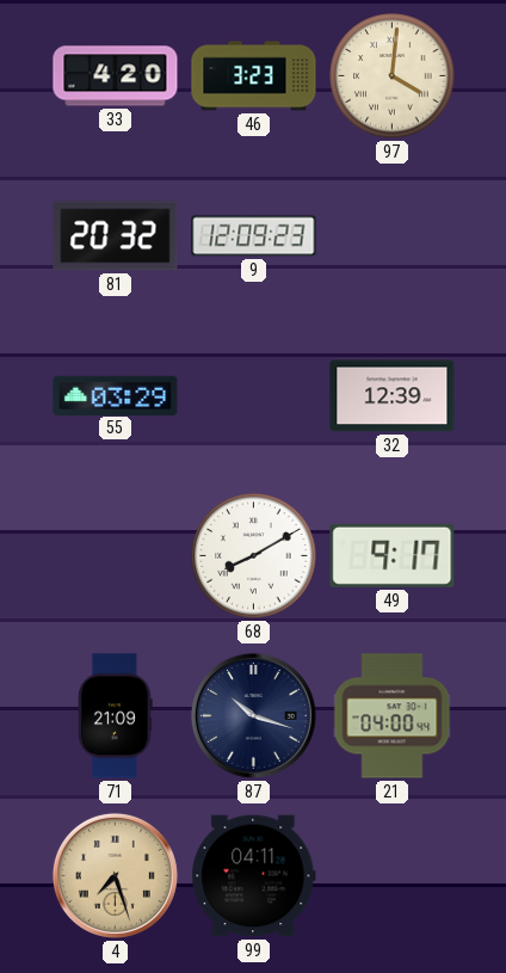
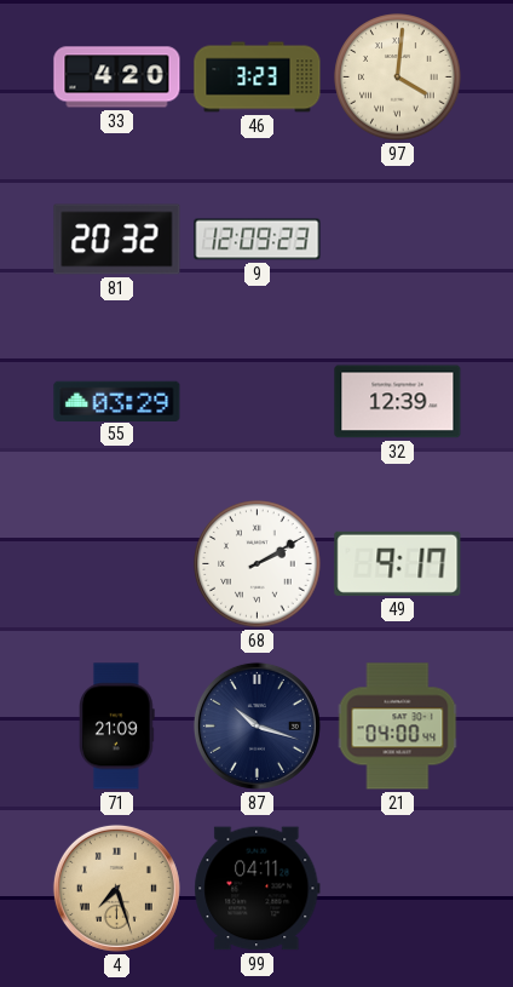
68: 8:10 -> 2:10
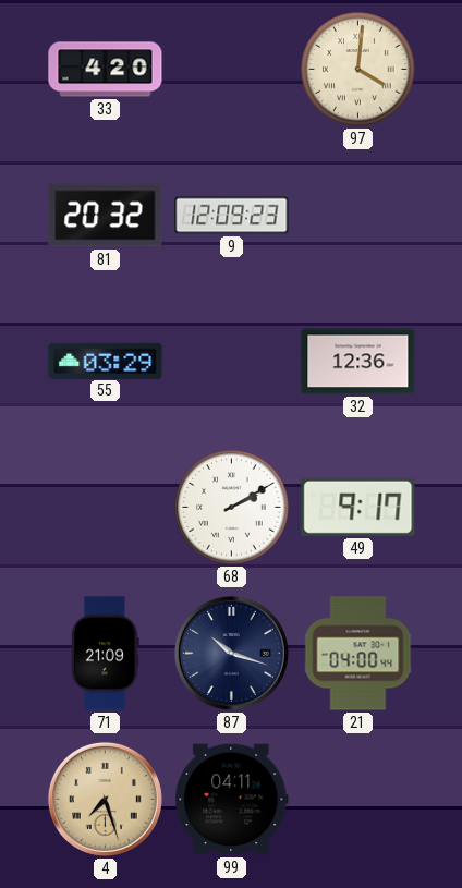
46: 3:23 -> none
32: 12:39 -> 12:36
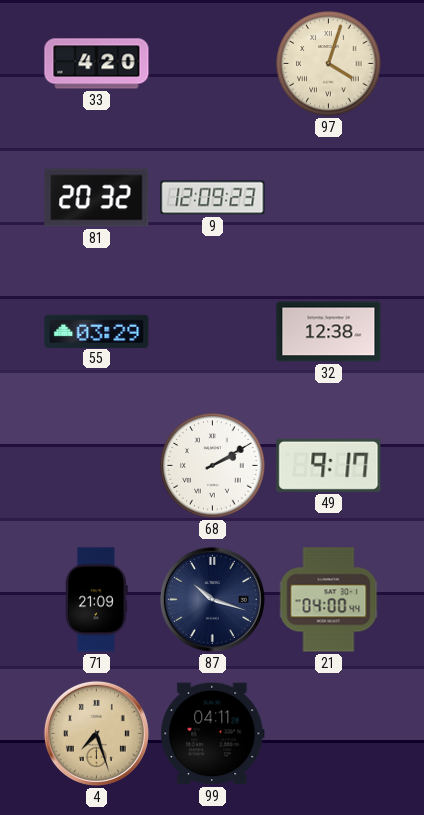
97: 4:01 -> 4:03
32: 12:36 -> 12:38
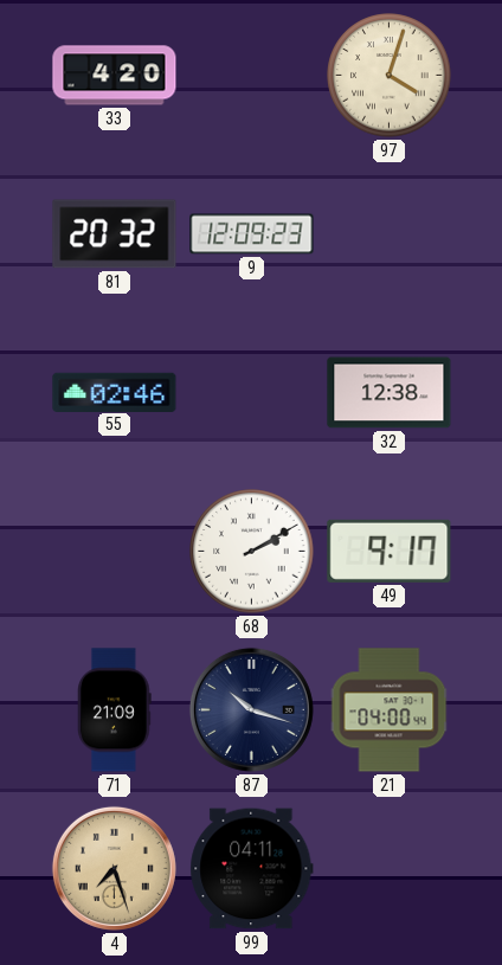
55: 03:29 -> 02:46
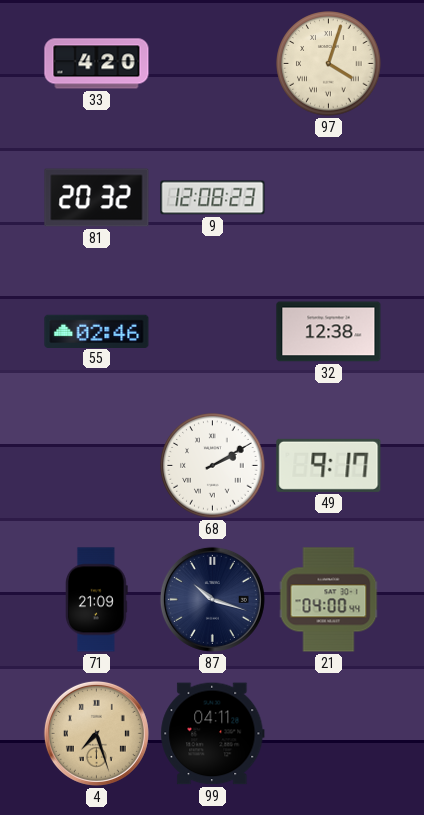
9: 12:09 -> 12:08
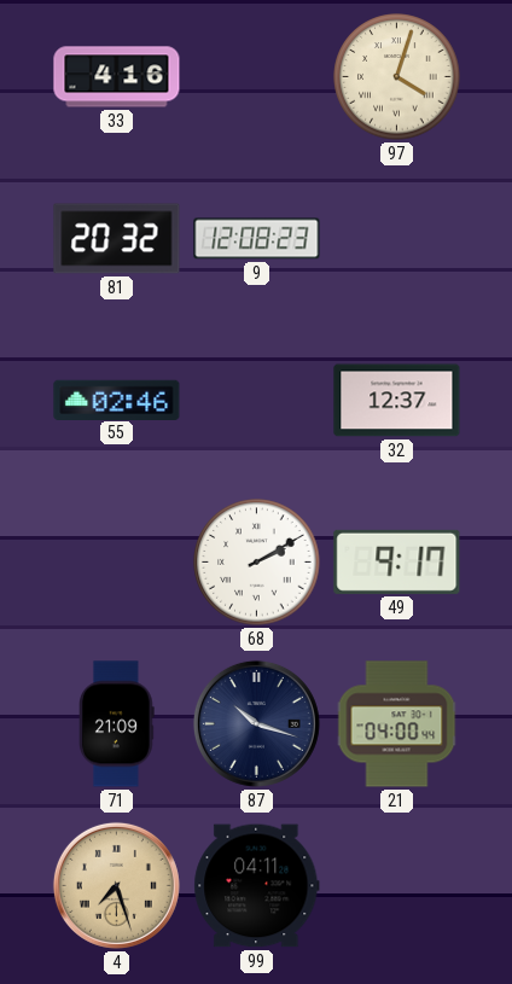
33: 4:20 -> 4:16
32: 12:38 -> 12:37
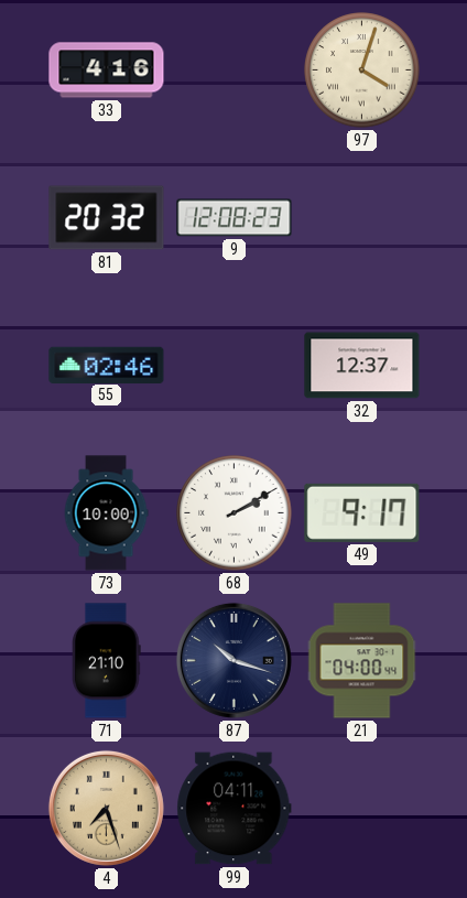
73: none -> 10:00
71: 21:09 -> 21:10
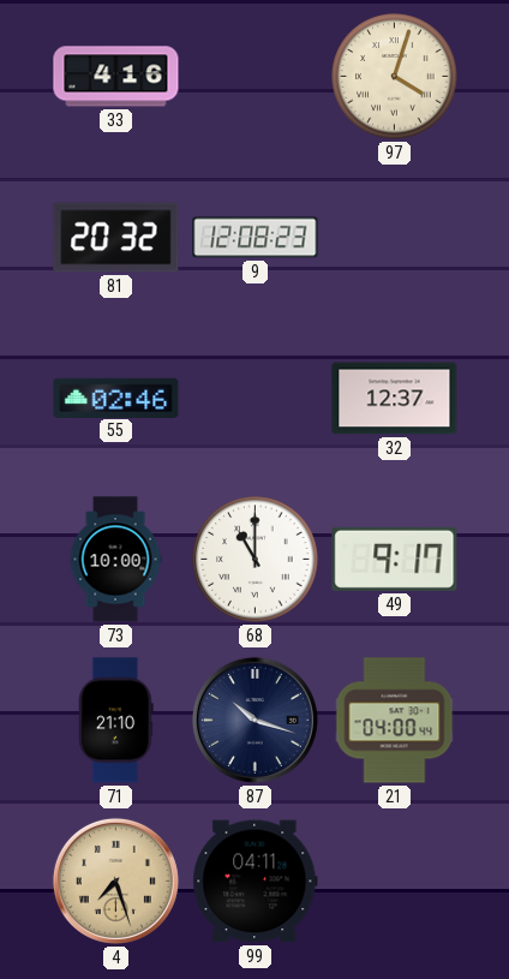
68: 2:10 -> 11:00
